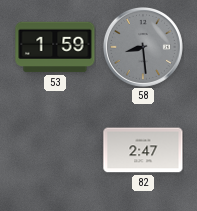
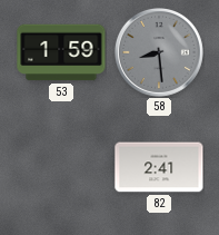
82: 2:47 -> 2:41
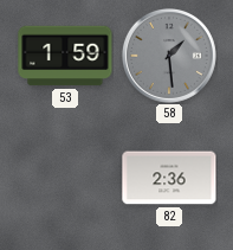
58: 8:29 -> 1:29
82: 2:41 -> 2:36
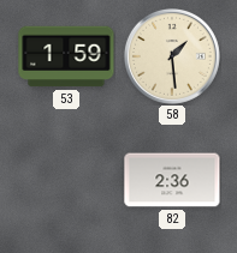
58 dial: grey -> cream
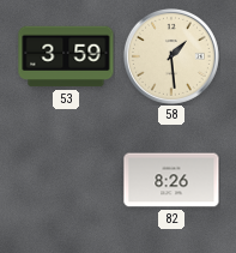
53: 1:59 -> 3:59
82: 2:36 -> 8:26
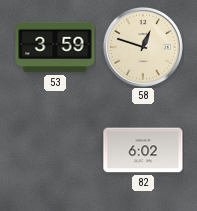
58: 1:29 -> 12:48
82: 8:26 -> 6:02
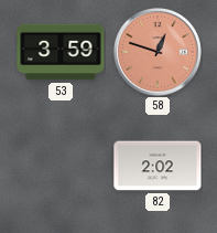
58 dial: cream -> salmon
82: 6:02 -> 2:02
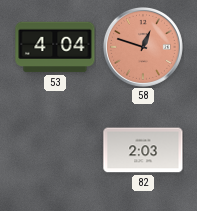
53: 3:59 -> 4:04
82: 2:02 -> 2:03
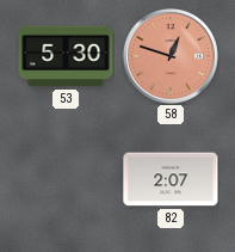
53: 4:04 -> 5:30
82: 2:03 -> 2:07
